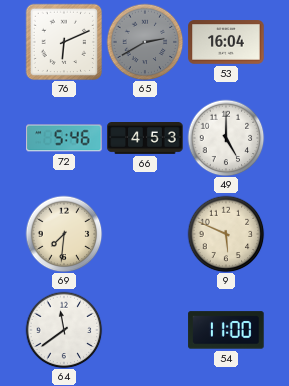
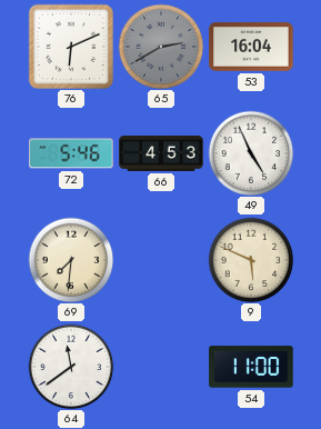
49: 5:00 -> 4:56
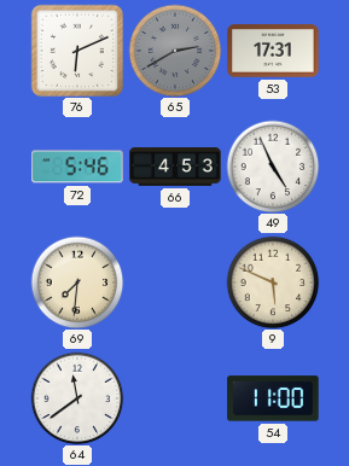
53: 16:04 -> 17:31
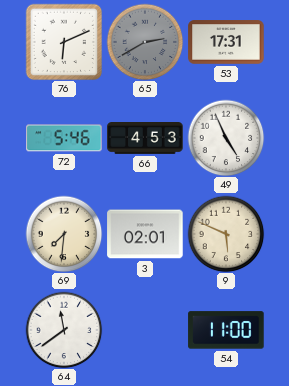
3: none -> 02:01
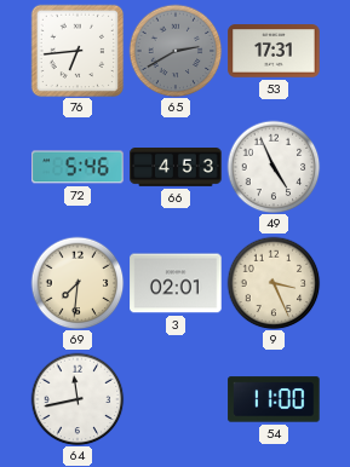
76: 6:11 -> 6:44
9: 5:49 -> 3:26
64: 11:39 -> 11:43
